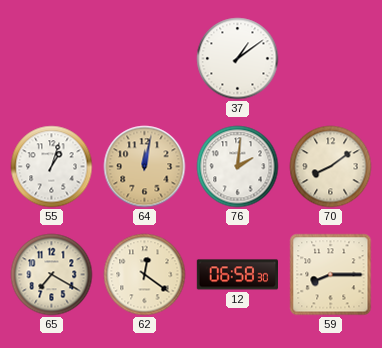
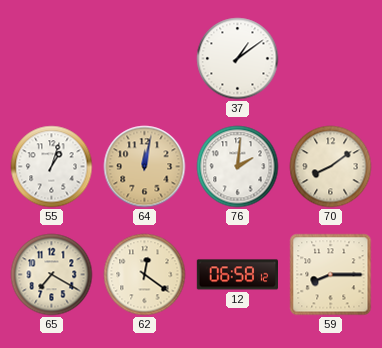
12: 06:58:30 -> 06:58:12
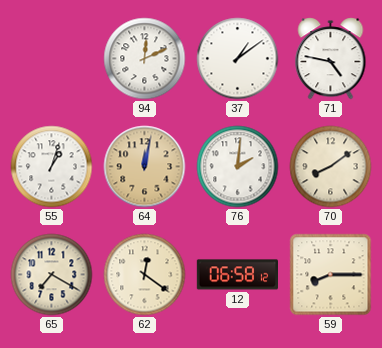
94: none -> 12:11
71: none -> 4:47
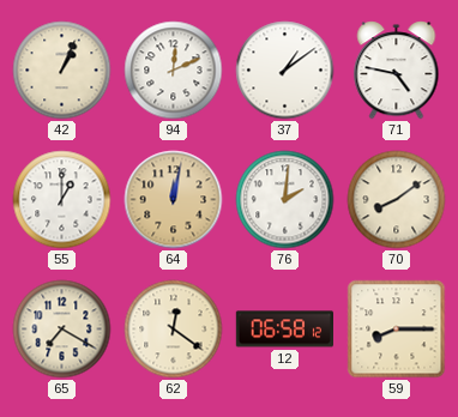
42: none -> 1:04
55: 1:03 -> 1:00
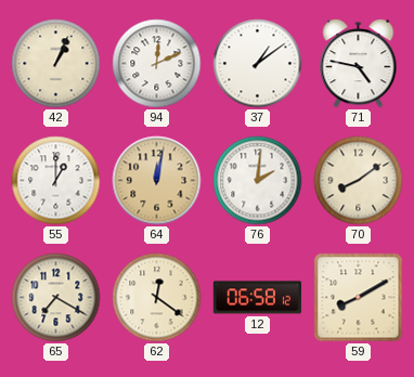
59: 8:15 -> 8:10
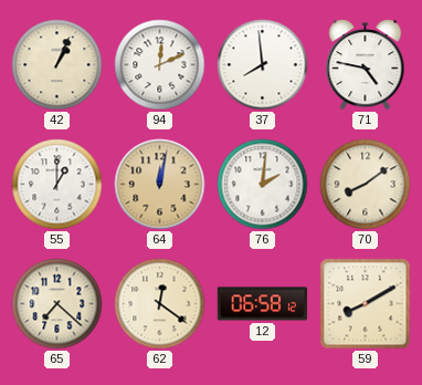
37: 1:09 -> 7:59
65: 7:20 -> 7:22
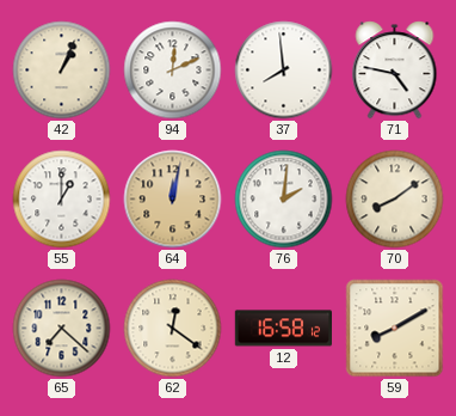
12: 06:58 -> 16:58
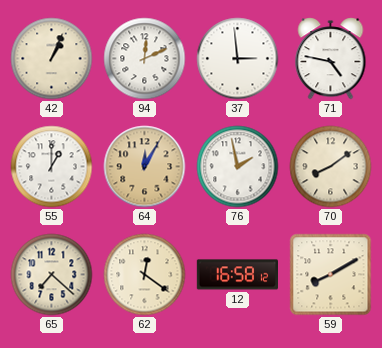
37: 7:59 -> 2:59
64: 12:02 -> 12:05
76: 2:01 -> 1:58
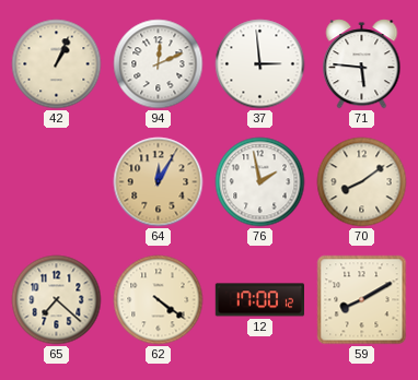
71: 4:47 -> 5:46
55: 1:00 -> none
62: 12:21 -> 4:21
12: 16:58 -> 17:00
